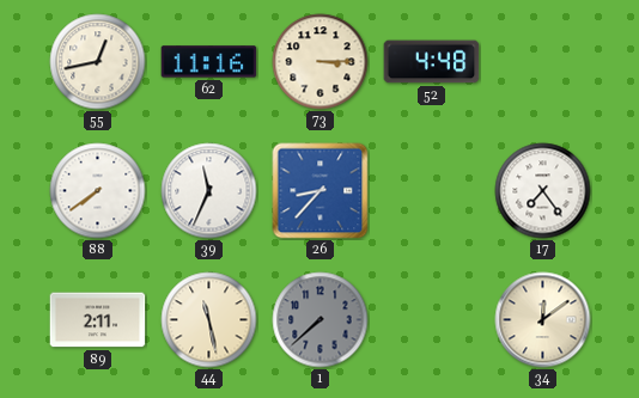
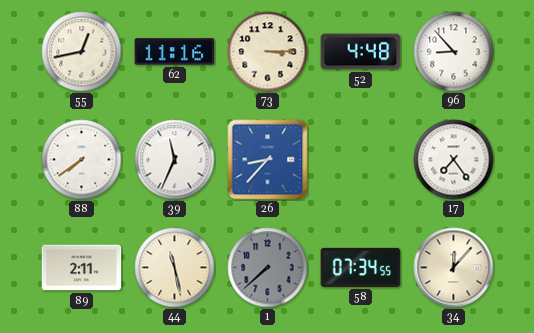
96: none -> 8:53
58: none -> 07:34
34: 12:09 -> 12:07
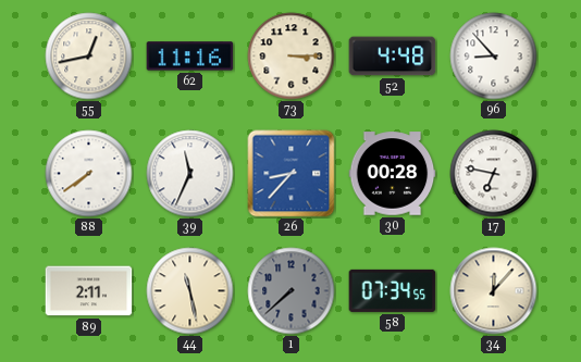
30: none -> 00:28
17: 7:24 -> 6:47
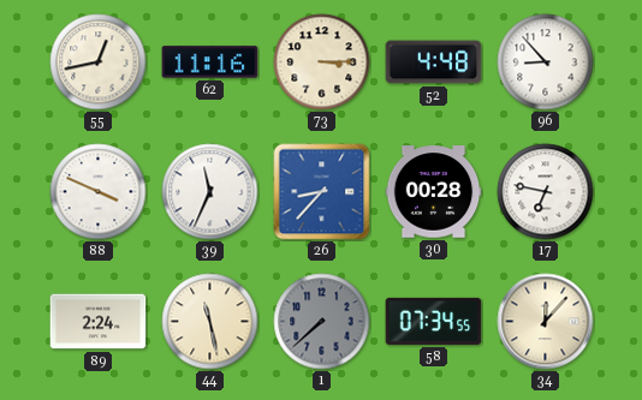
88: 7:39 -> 3:49
89: 2:11 -> 2:24
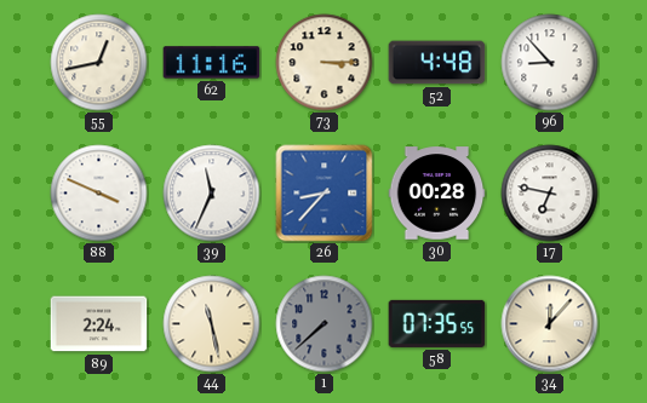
58: 07:34 -> 07:35
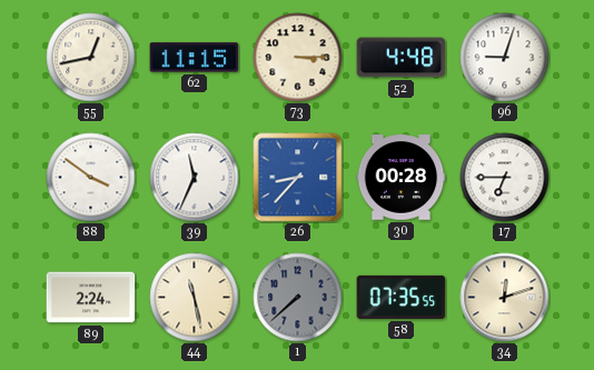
62: 11:16 -> 11:15
96: 8:53 -> 9:03
88: 3:49 -> 3:51
17: 6:47 -> 6:45
34: 12:07 -> 12:12
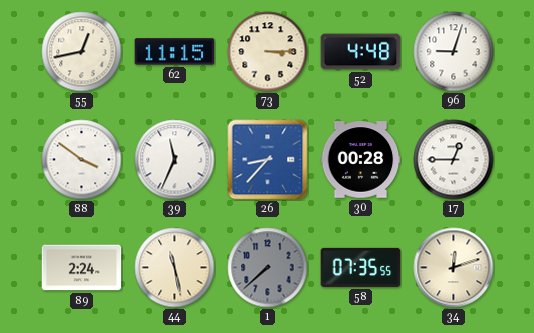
17: 6:45 -> 12:45
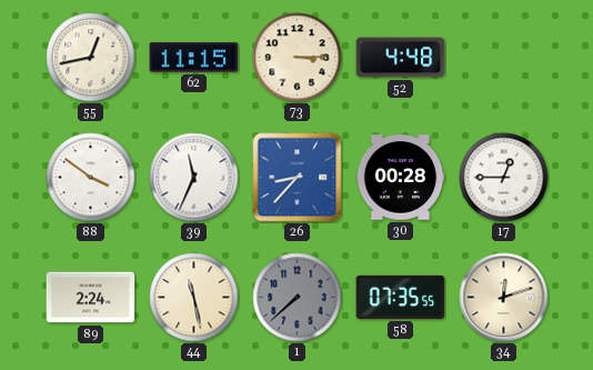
96: 9:03 -> none
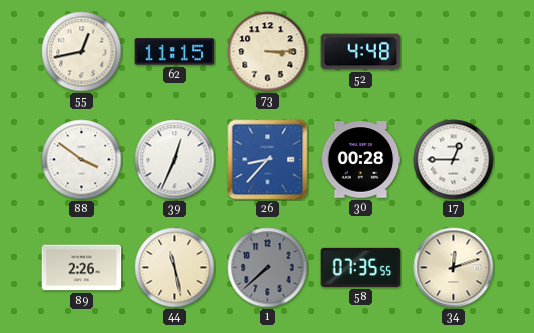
39: 11:34 -> 12:34
89: 2:24 -> 2:26
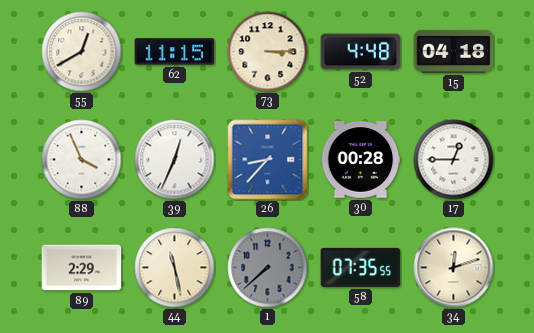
55: 12:43 -> 12:40
15: none -> 04:18
88: 3:51 -> 3:56
89: 2:26 -> 2:29
